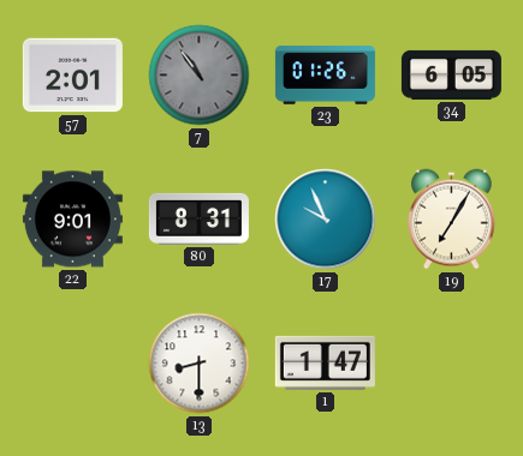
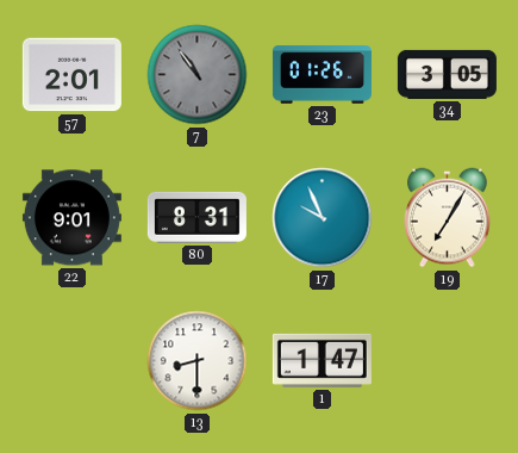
34: 6:05 -> 3:05
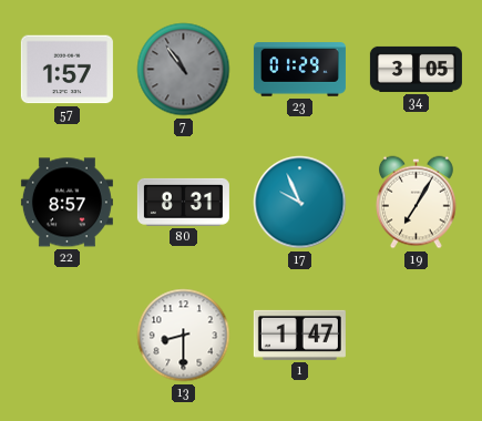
57: 2:01 -> 1:57
23: 01:26 -> 01:29
22: 9:01 -> 8:57
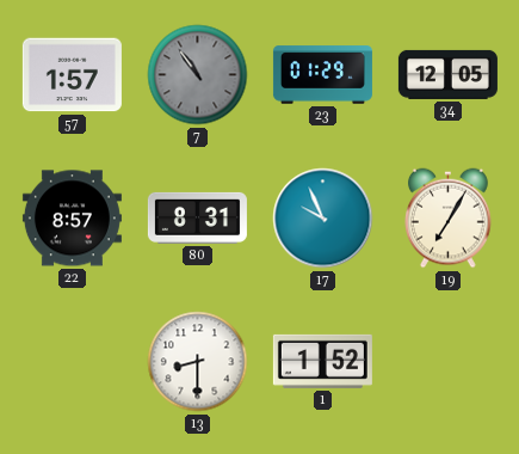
34: 3:05 -> 12:05
1: 1:47 -> 1:52
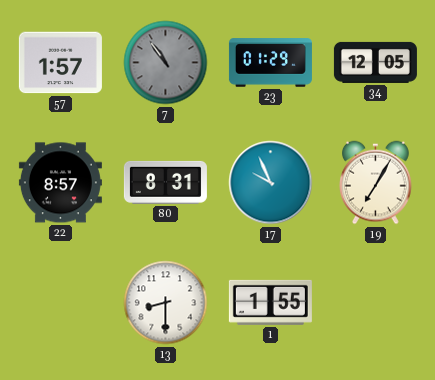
1: 1:52 -> 1:55
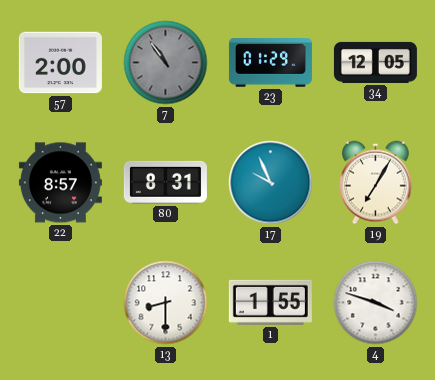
57: 1:57 -> 2:00
4: none -> 3:48
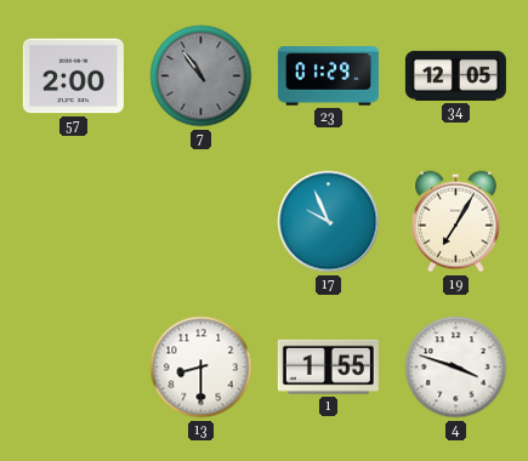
22: 8:57 -> none
80: 8:31 -> none
